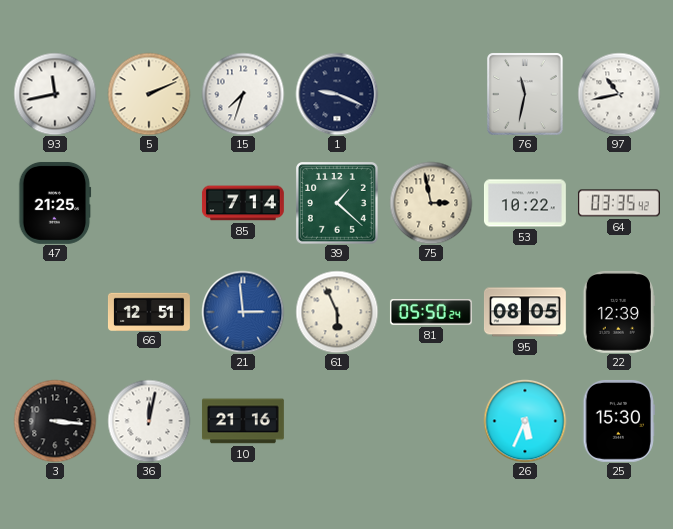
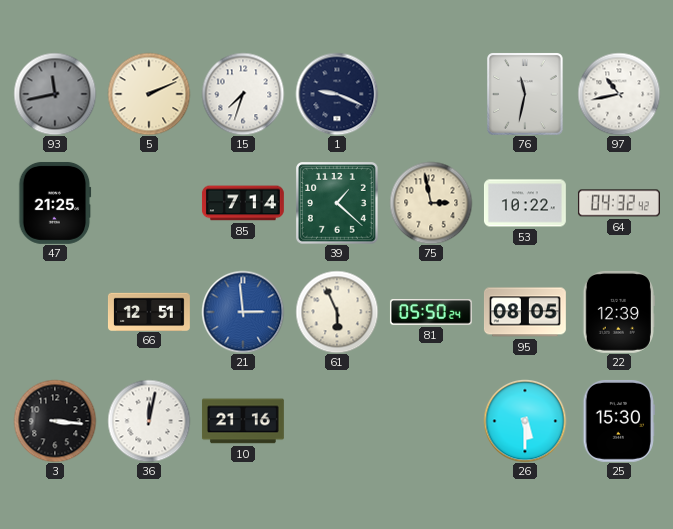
93 dial: white -> grey
64: 03:35 -> 04:32
26: 5:34 -> 5:30
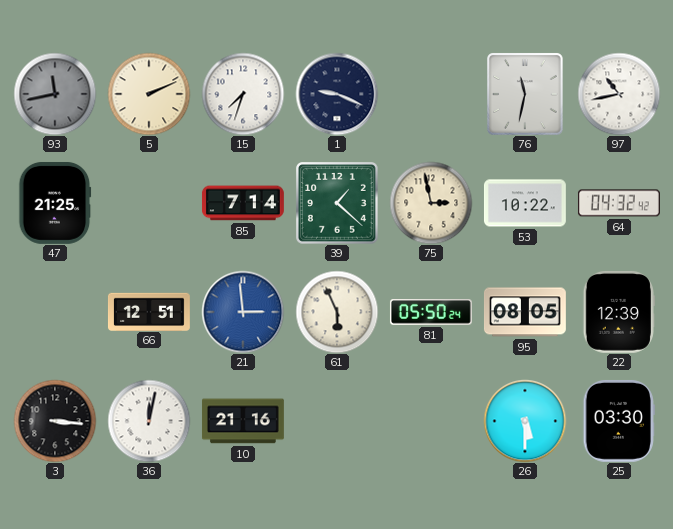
25: 15:30 -> 03:30
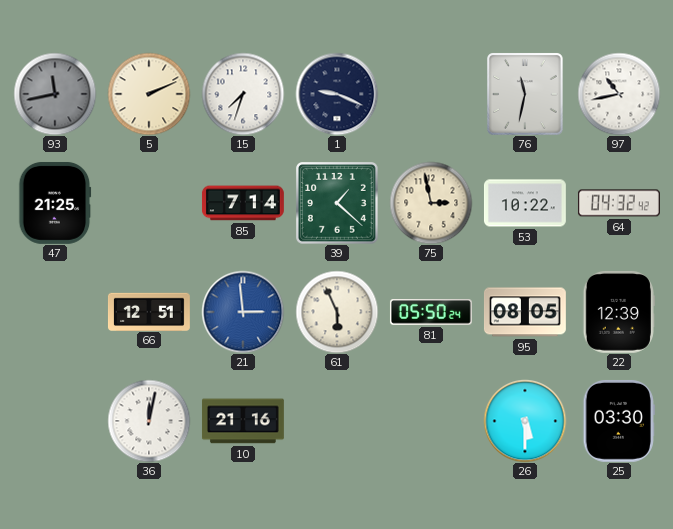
3: 3:16 -> none
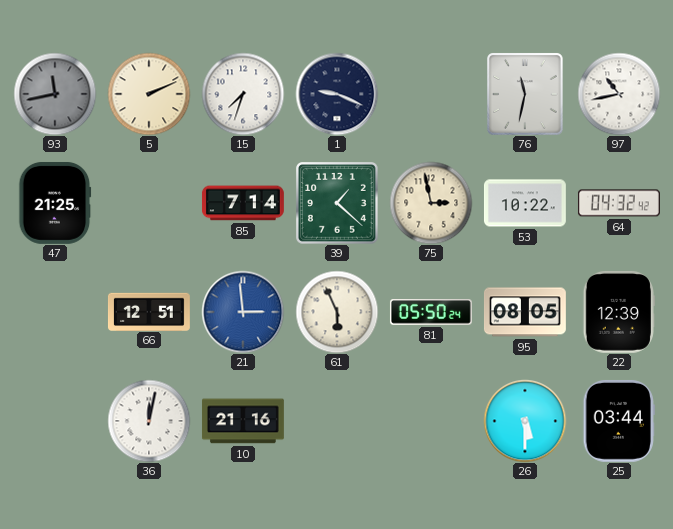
25: 03:30 -> 03:44
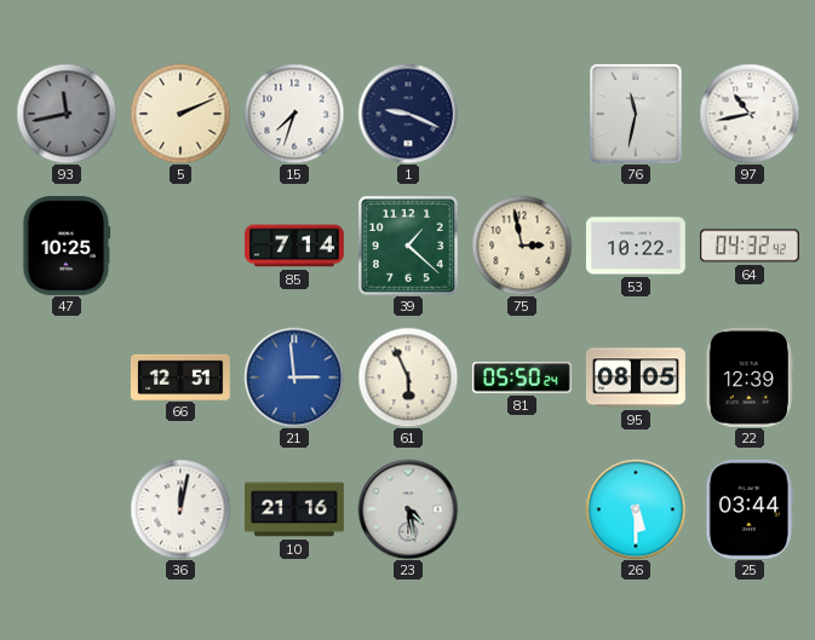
47: 21:25 -> 10:25
23: none -> 4:28
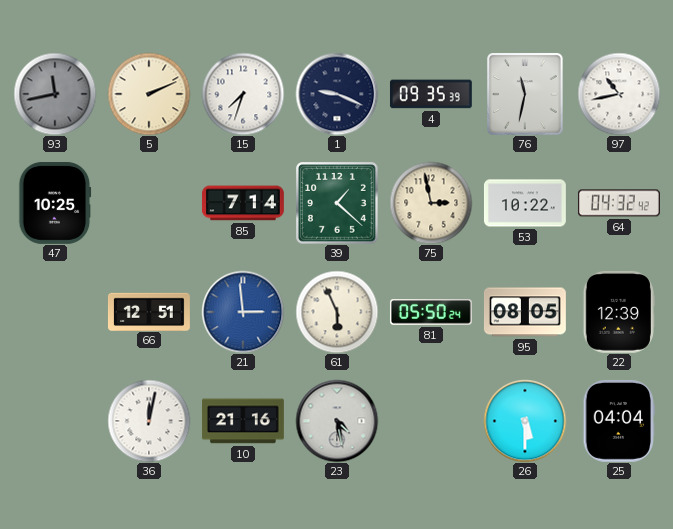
4: none -> 09:35
25: 03:44 -> 04:04
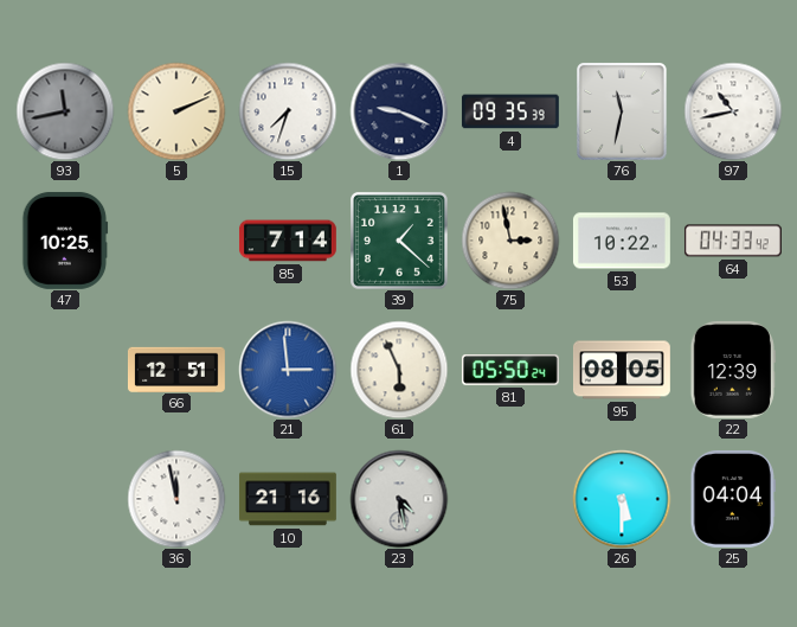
64: 04:32 -> 04:33
36: 12:02 -> 11:58
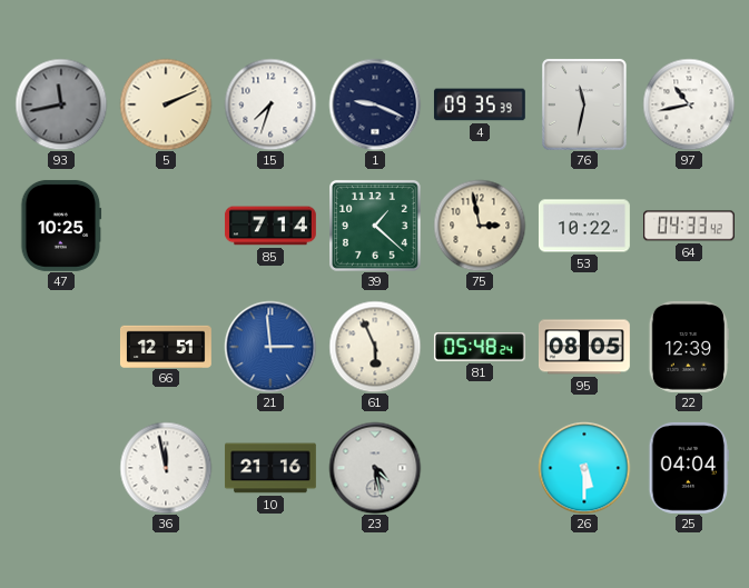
81: 05:50 -> 05:48
